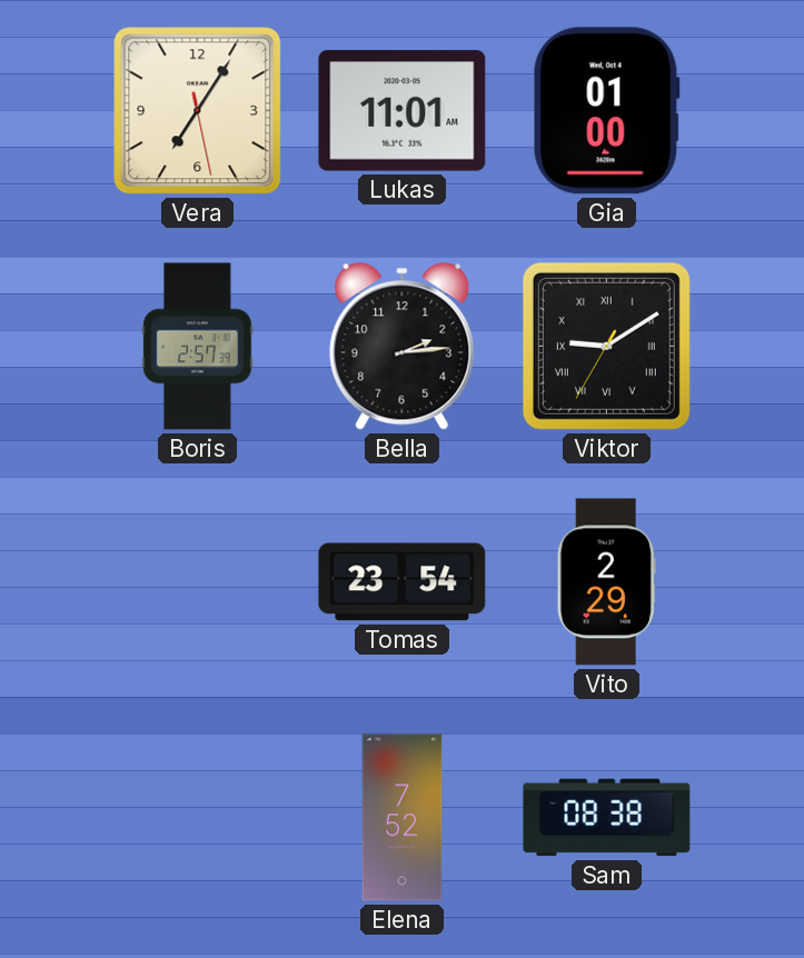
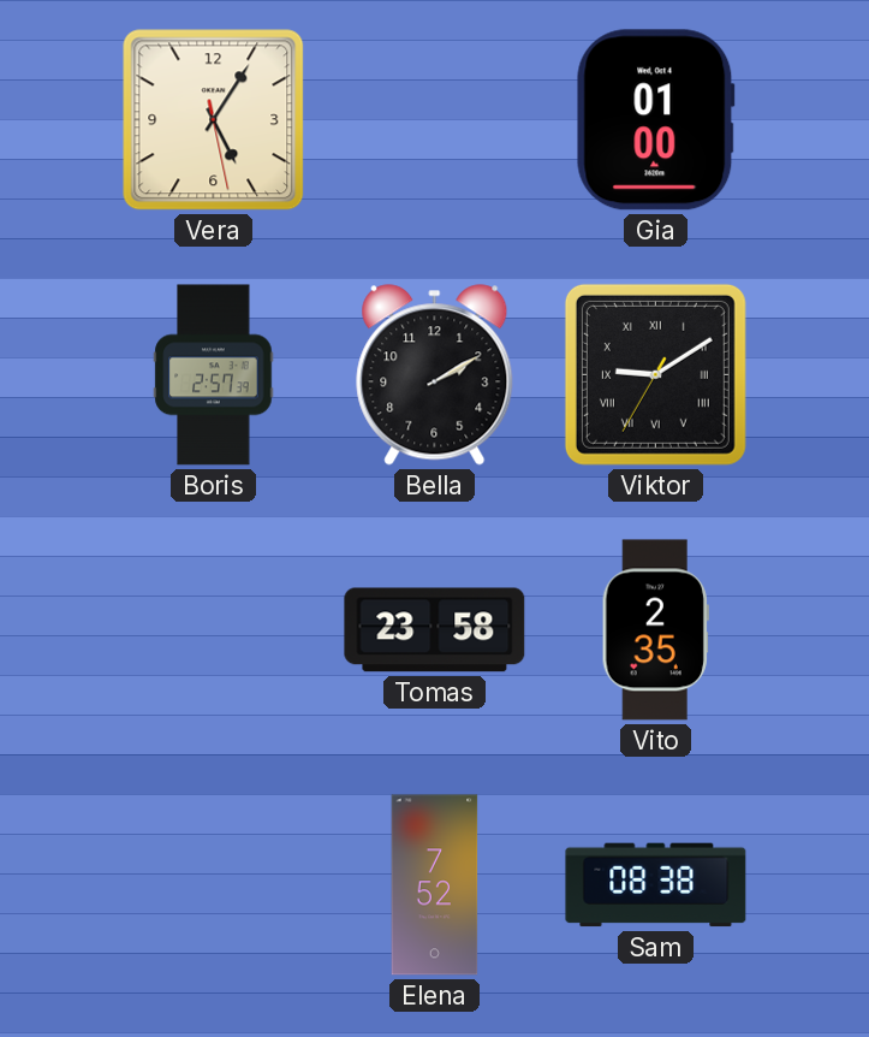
Vera: 7:05 -> 5:05
Lukas: 11:01 -> none
Bella: 2:14 -> 2:10
Tomas: 23:54 -> 23:58
Vito: 2:29 -> 2:35
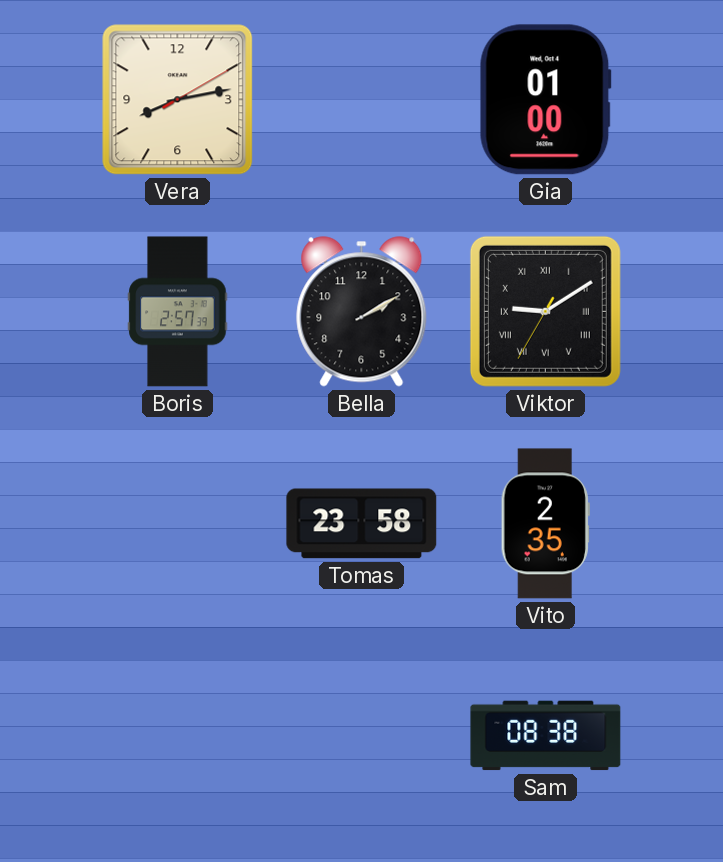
Vera: 5:05 -> 8:13
Elena: 7:52 -> none
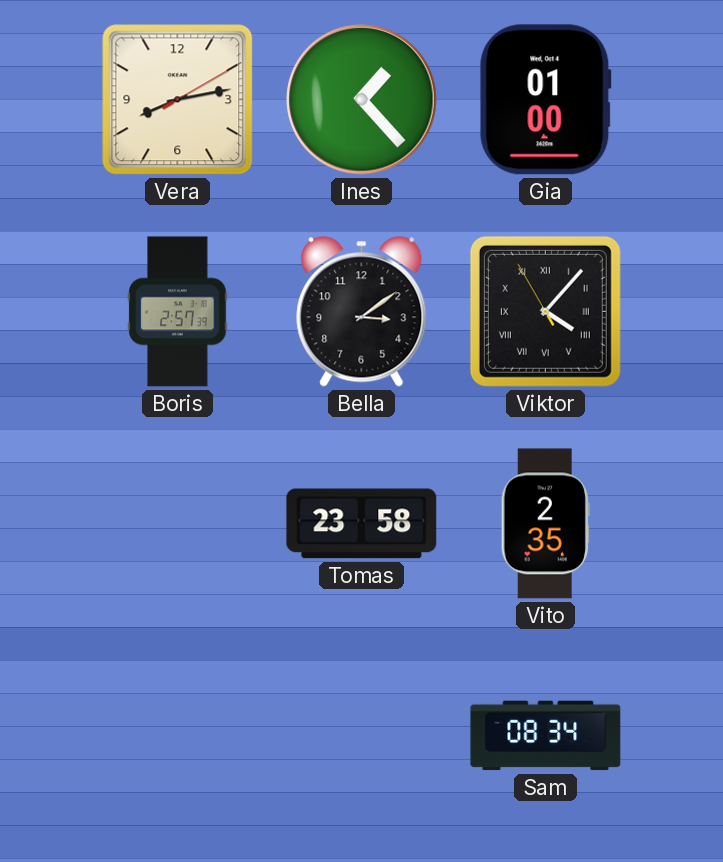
Ines: none -> 1:23
Bella: 2:10 -> 3:09
Viktor: 9:09 -> 4:06
Sam: 08:38 -> 08:34
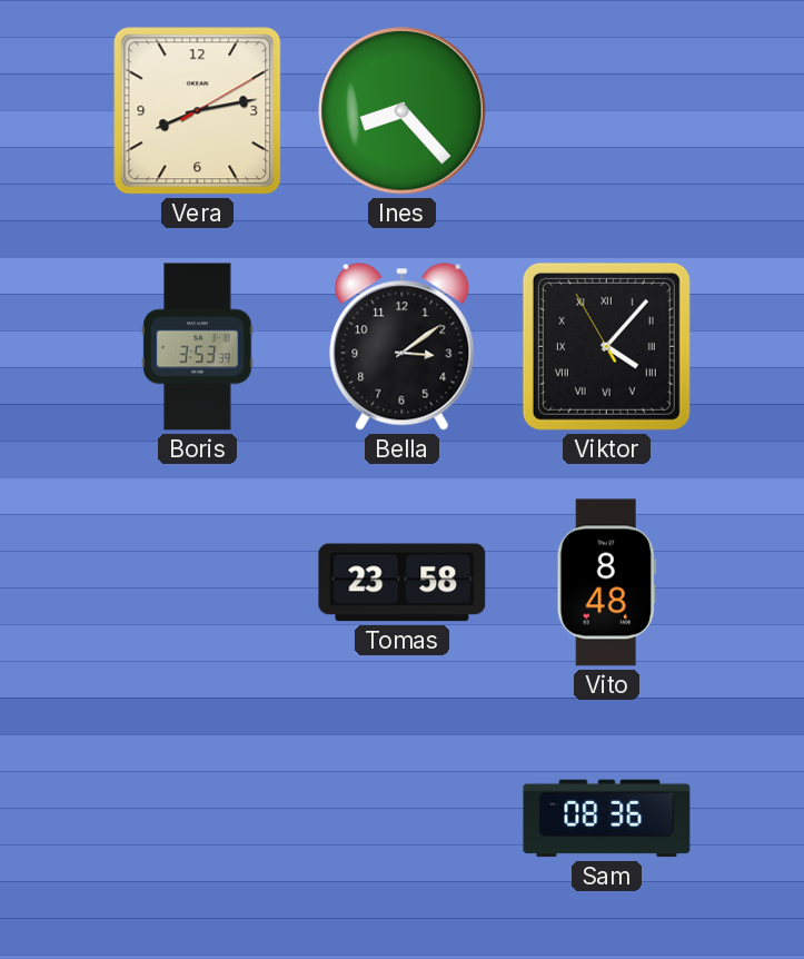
Ines: 1:23 -> 8:23
Gia: 01:00 -> none
Boris: 2:57 -> 3:53
Vito: 2:35 -> 8:48
Sam: 08:34 -> 08:36
